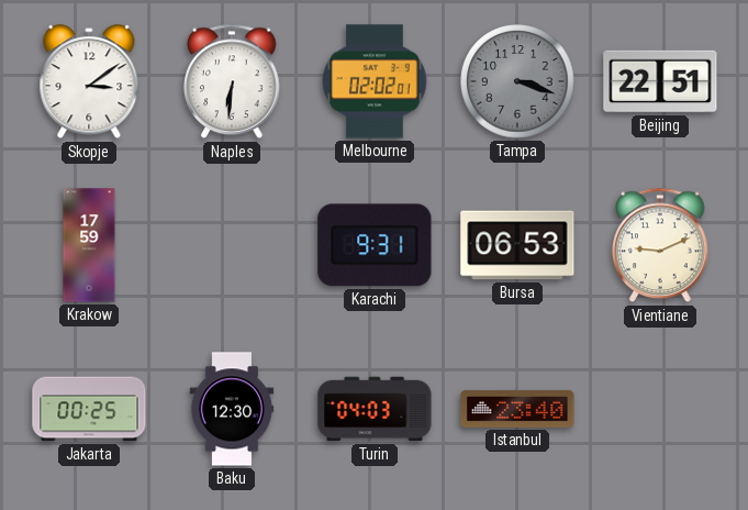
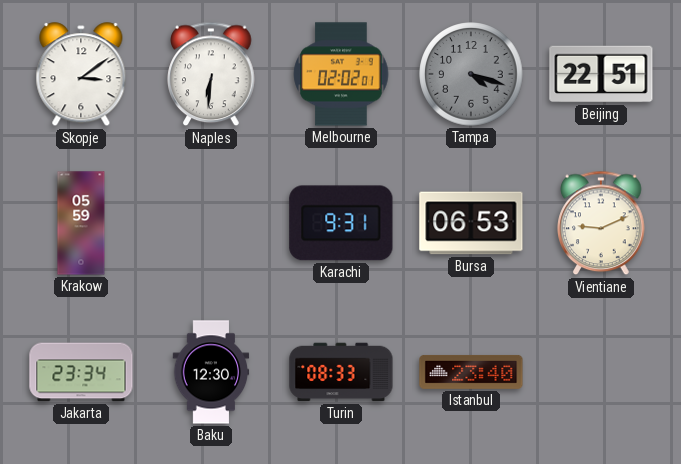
Tampa: 3:18 -> 4:18
Krakow: 17:59 -> 05:59
Jakarta: 00:25 -> 23:34
Turin: 04:03 -> 08:33
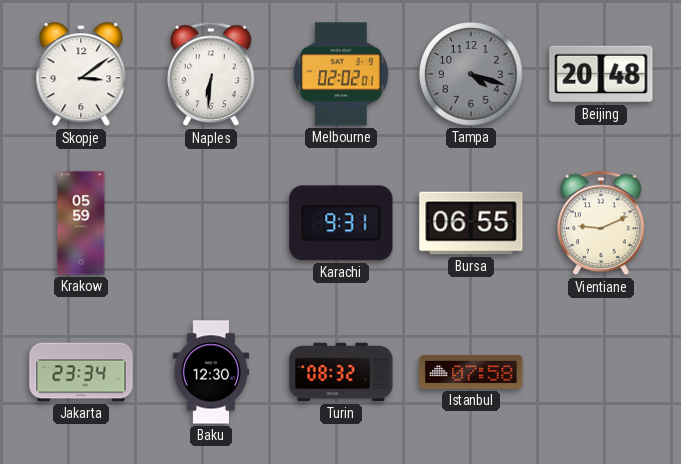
Beijing: 22:51 -> 20:48
Bursa: 06:53 -> 06:55
Turin: 08:33 -> 08:32
Istanbul: 23:40 -> 07:58
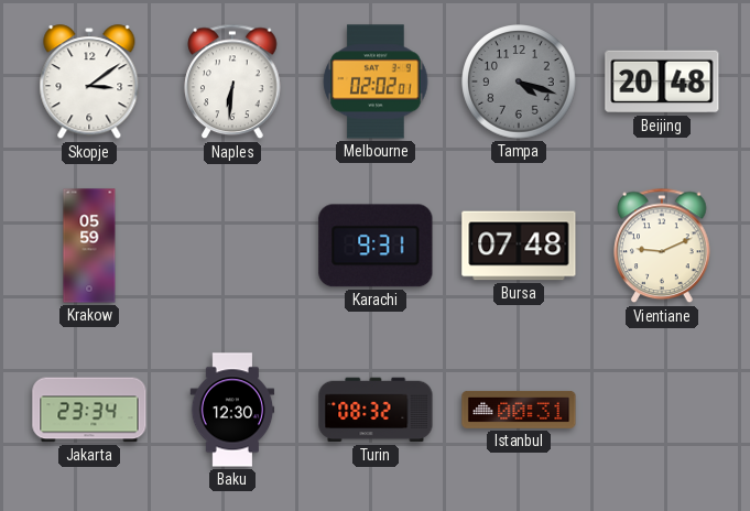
Bursa: 06:55 -> 07:48
Istanbul: 07:58 -> 00:31
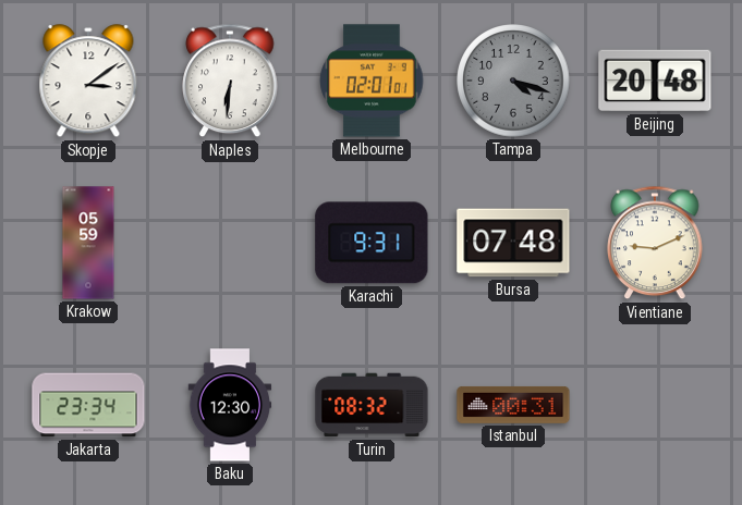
Melbourne: 02:02 -> 02:01
